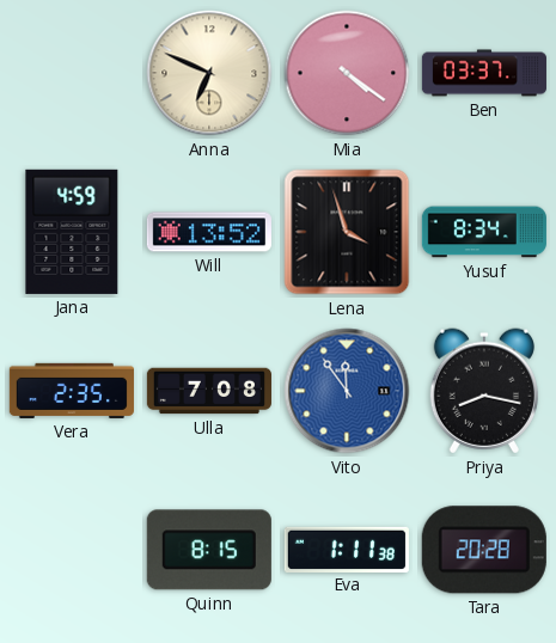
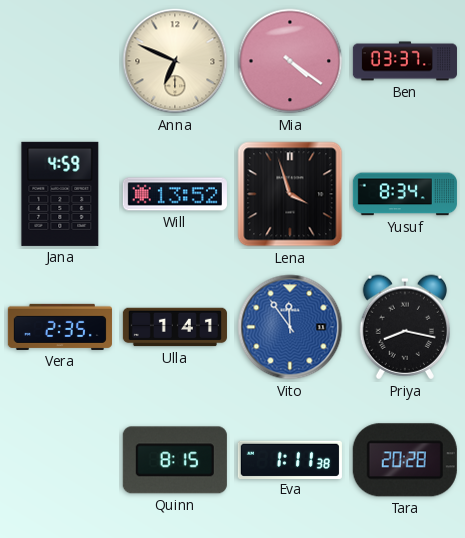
Ulla: 7:08 -> 1:41
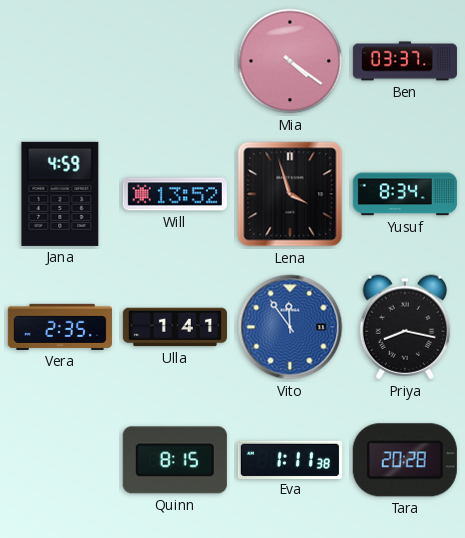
Anna: 6:49 -> none
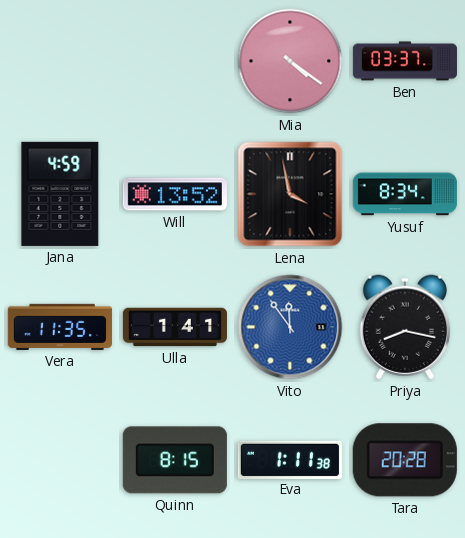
Lena: 3:57 -> 3:58
Vera: 2:35 -> 11:35
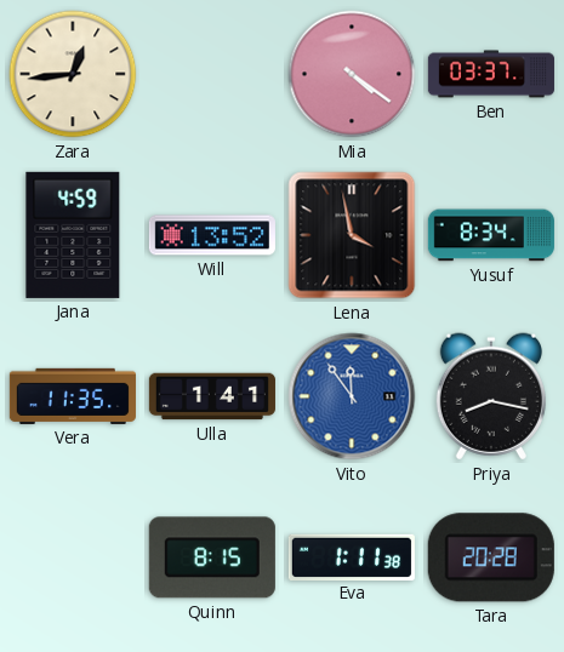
Zara: none -> 12:44
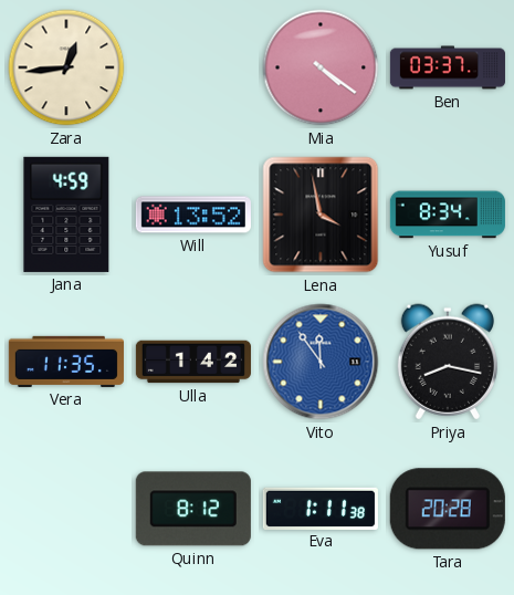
Ulla: 1:41 -> 1:42
Quinn: 8:15 -> 8:12
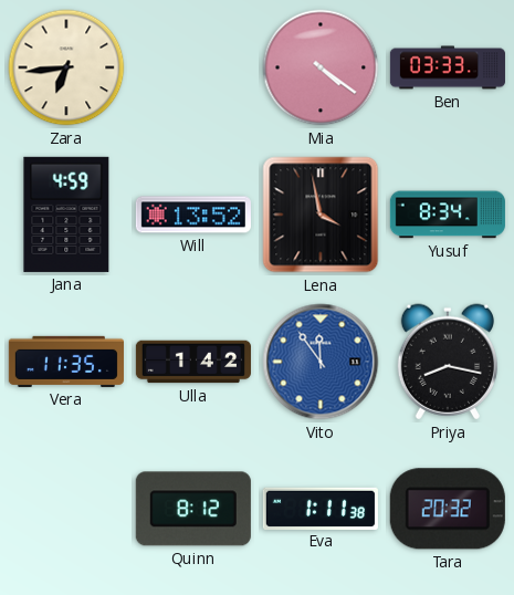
Zara: 12:44 -> 6:44
Ben: 03:37 -> 03:33
Tara: 20:28 -> 20:32
